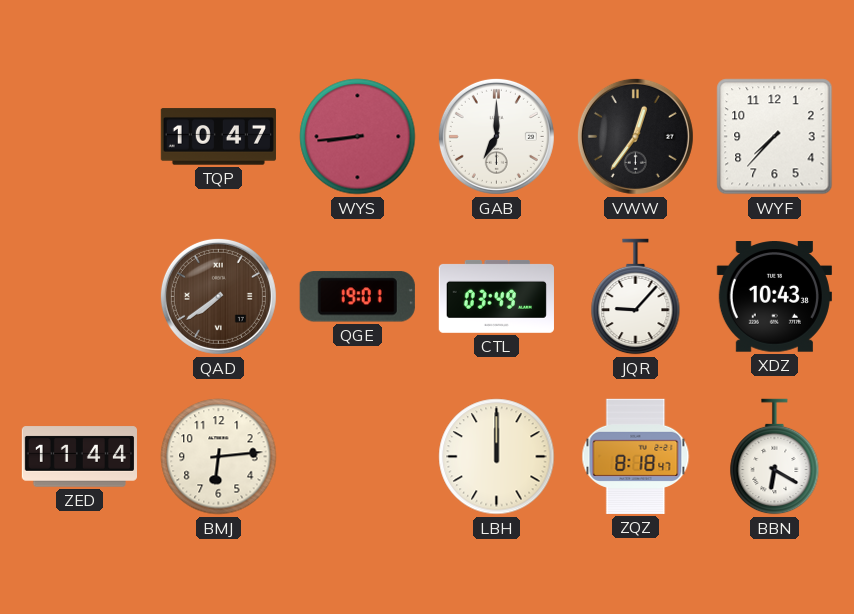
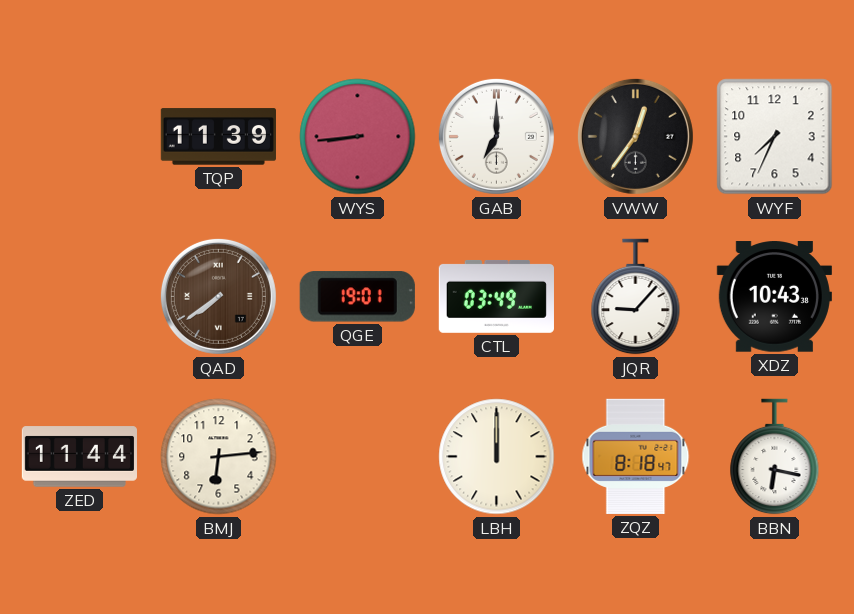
TQP: 10:47 -> 11:39
WYF: 7:37 -> 7:34
BBN: 6:20 -> 6:17
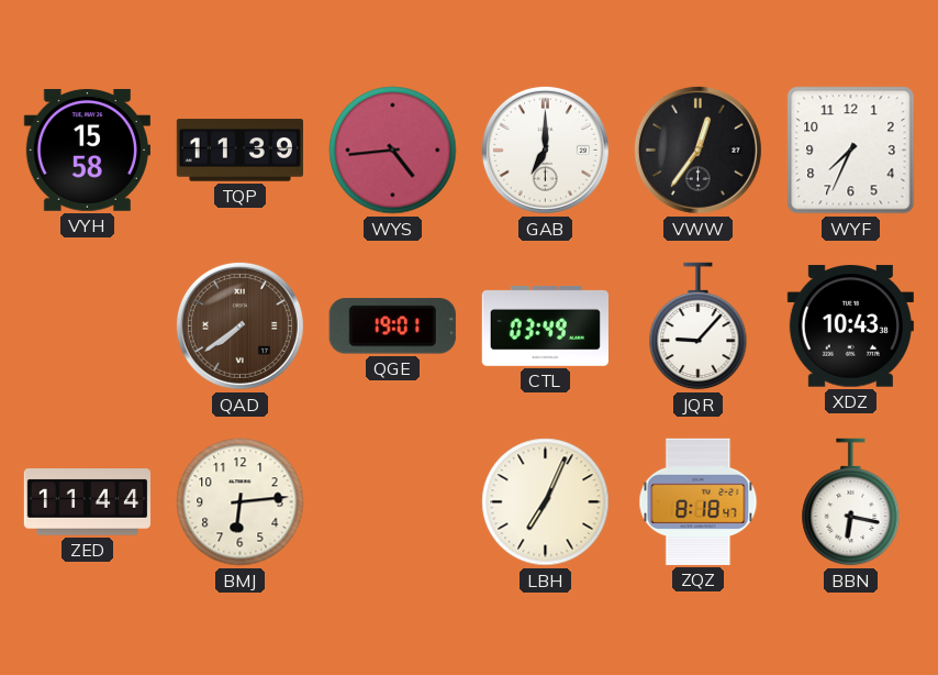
VYH: none -> 15:58
WYS: 8:44 -> 4:44
LBH: 12:00 -> 7:04
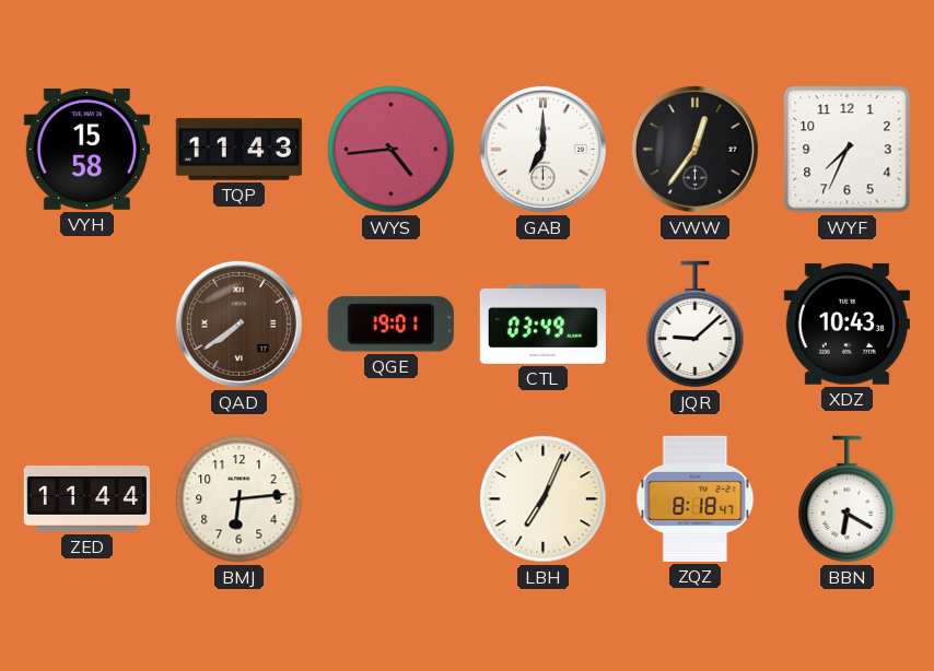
TQP: 11:39 -> 11:43
JQR: 9:07 -> 9:08
BBN: 6:17 -> 6:20
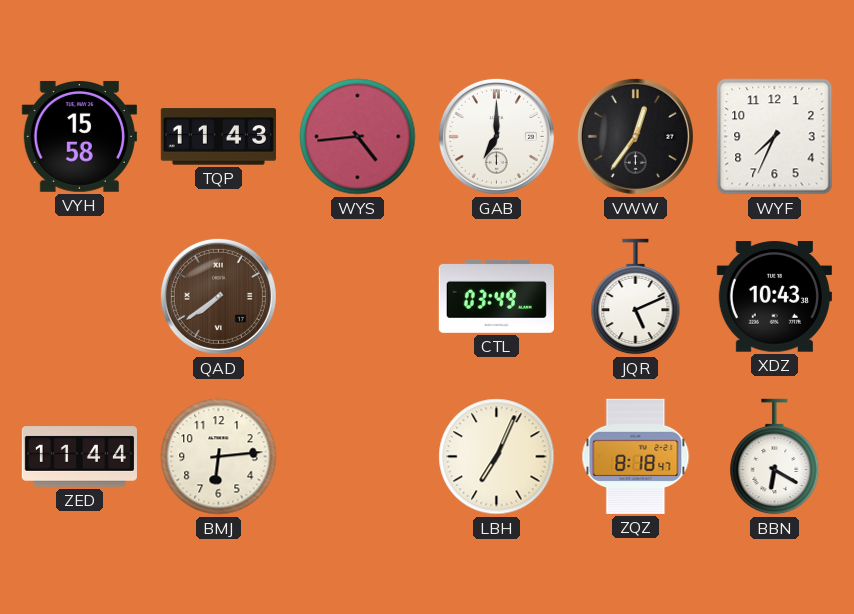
QGE: 19:01 -> none
JQR: 9:08 -> 5:11
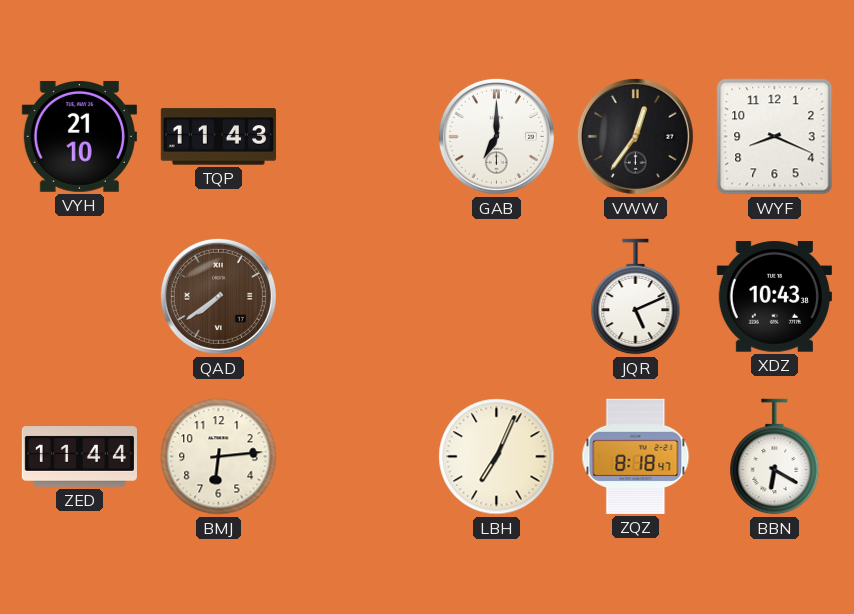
VYH: 15:58 -> 21:10
WYS: 4:44 -> none
WYF: 7:34 -> 8:19
CTL: 03:49 -> none
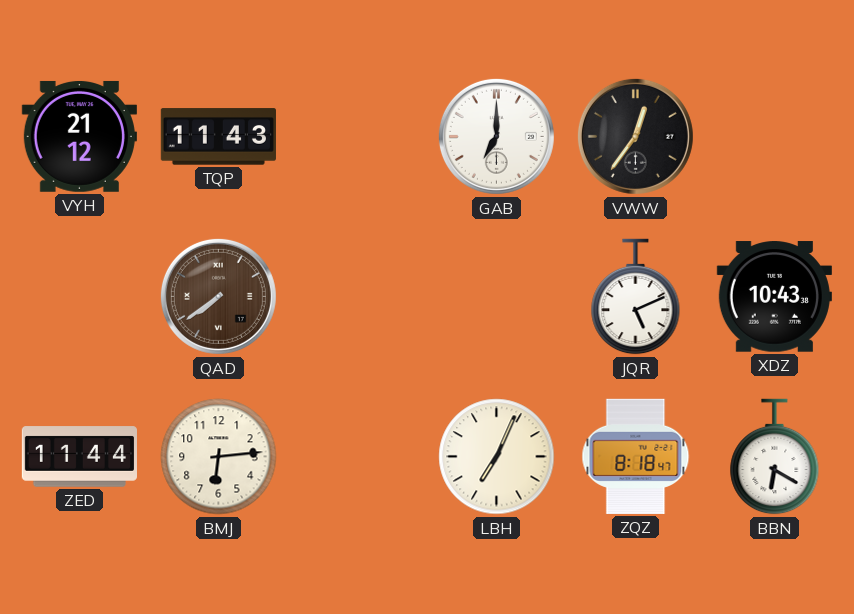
VYH: 21:10 -> 21:12
WYF: 8:19 -> none
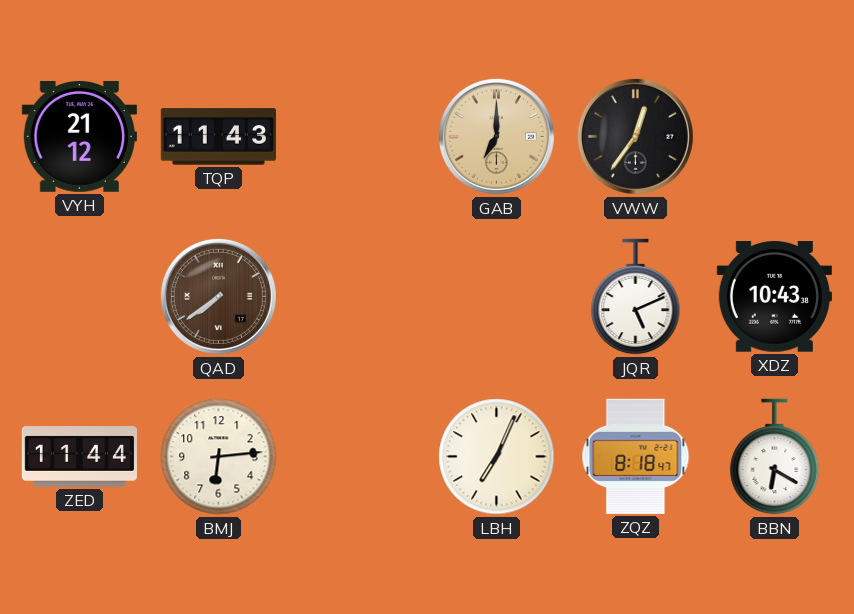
GAB dial: white -> champagne
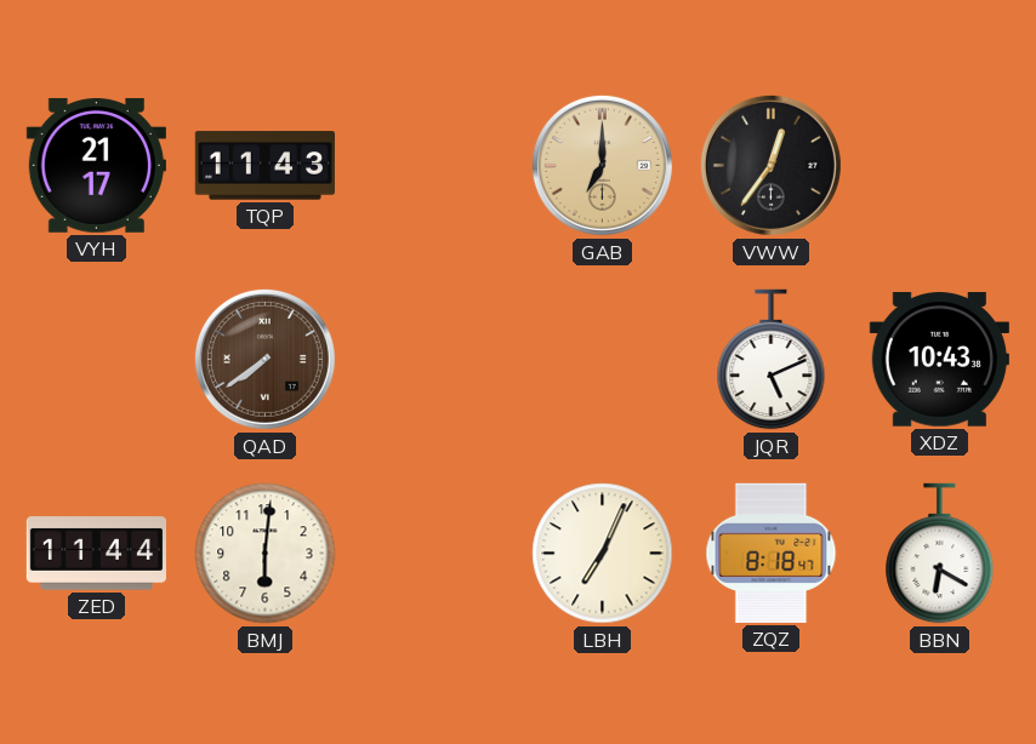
VYH: 21:12 -> 21:17
BMJ: 6:14 -> 6:01
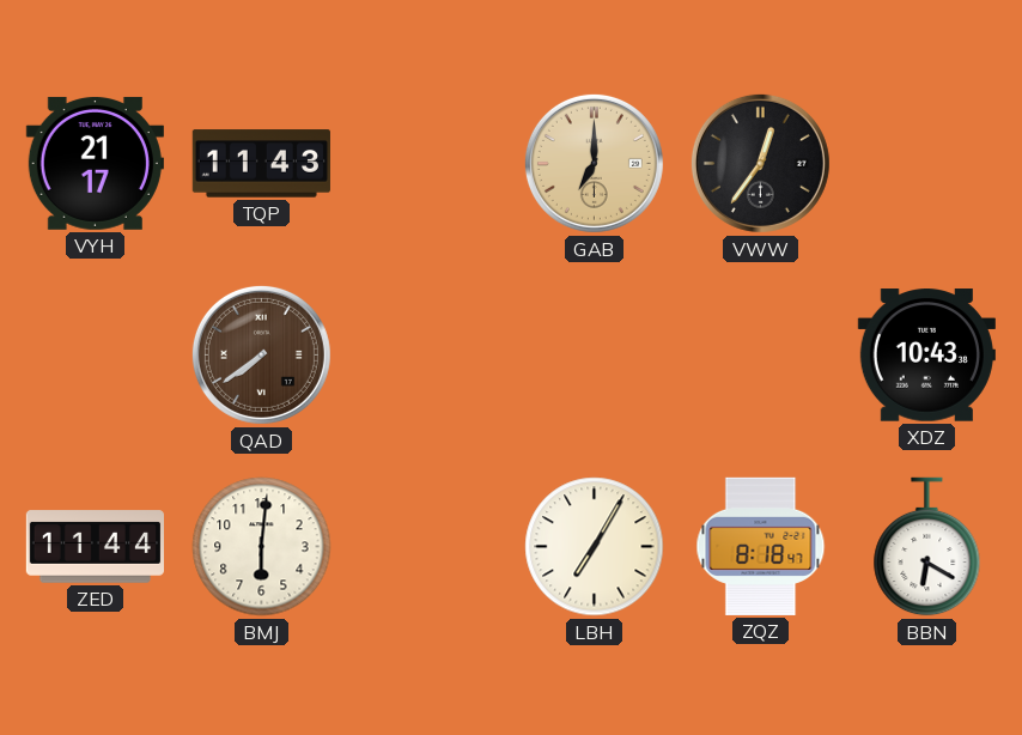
JQR: 5:11 -> none
LBH: 7:04 -> 7:05
